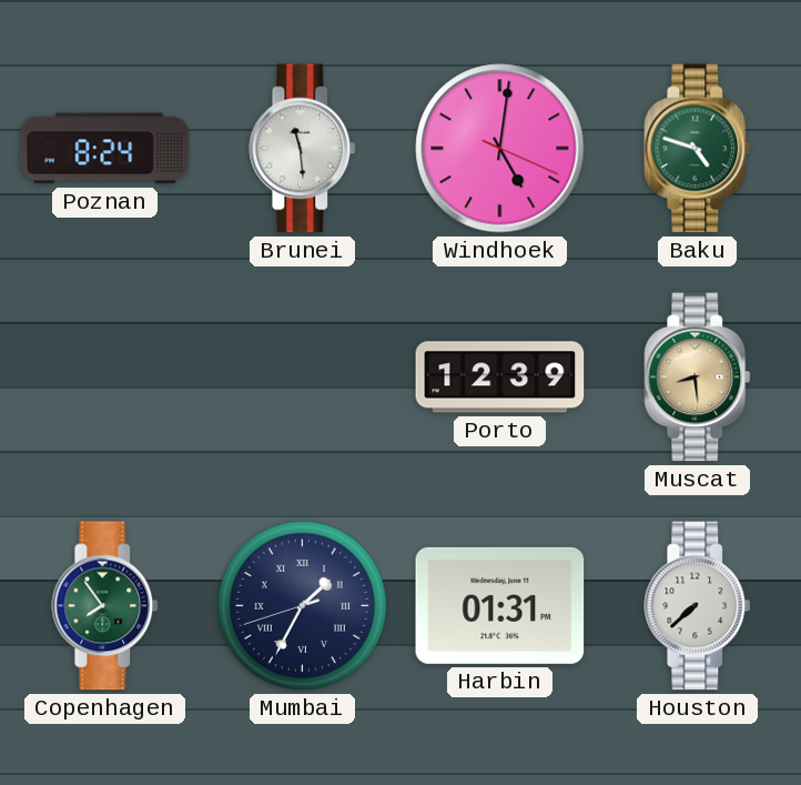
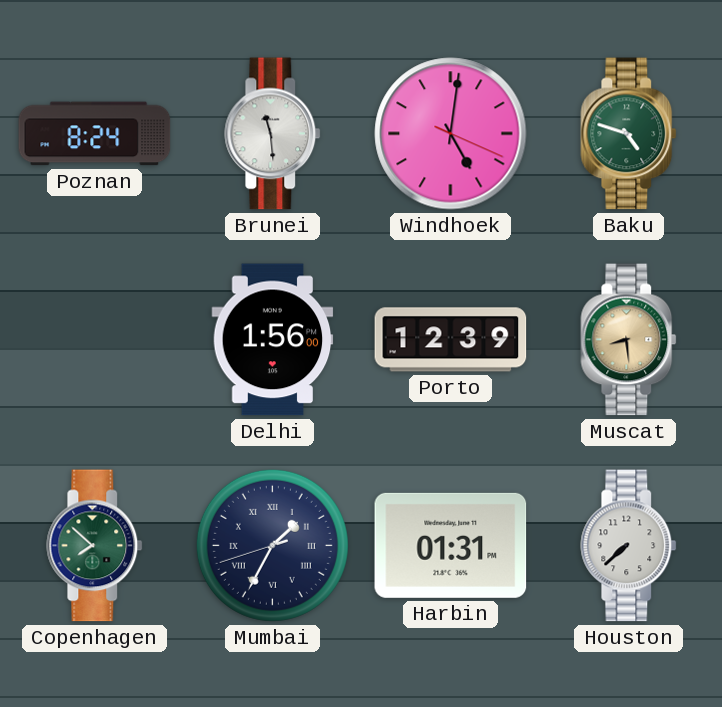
Delhi: none -> 1:56
Copenhagen: 7:54 -> 7:52
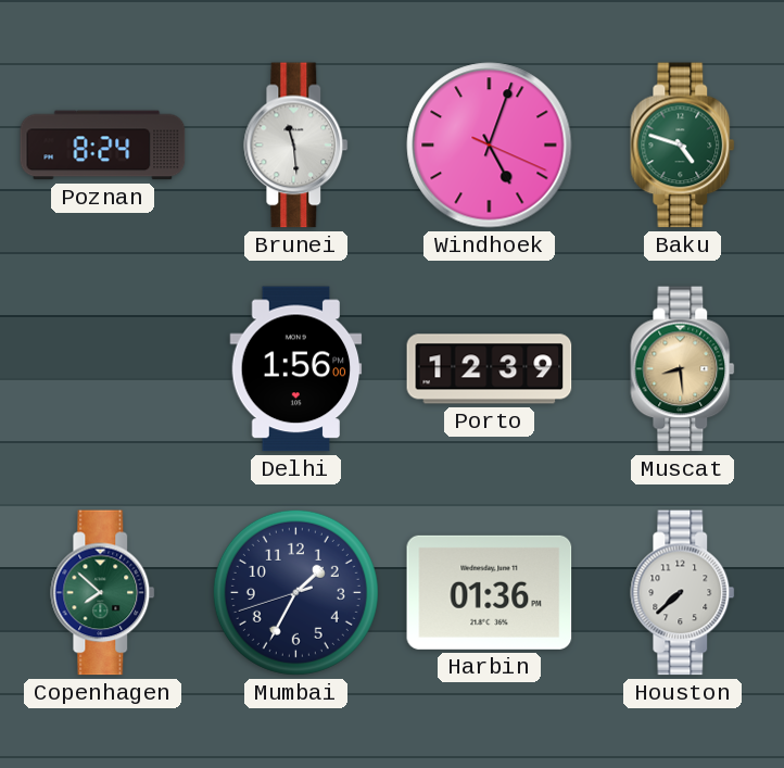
Windhoek: 5:01 -> 5:03
Mumbai numerals: Roman -> Arabic
Harbin: 01:31 -> 01:36
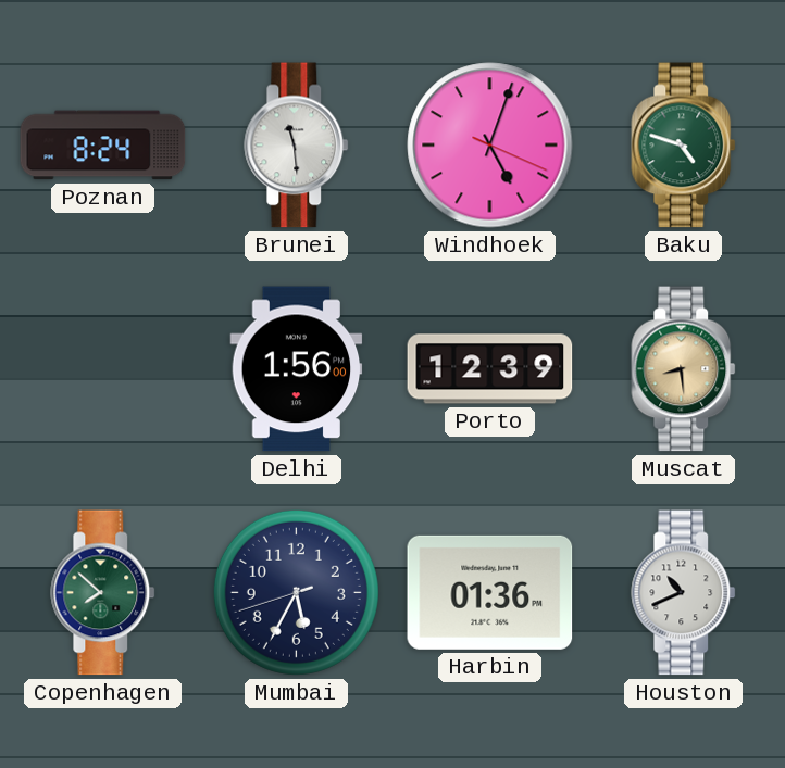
Mumbai: 1:34 -> 5:34
Houston: 7:38 -> 10:41
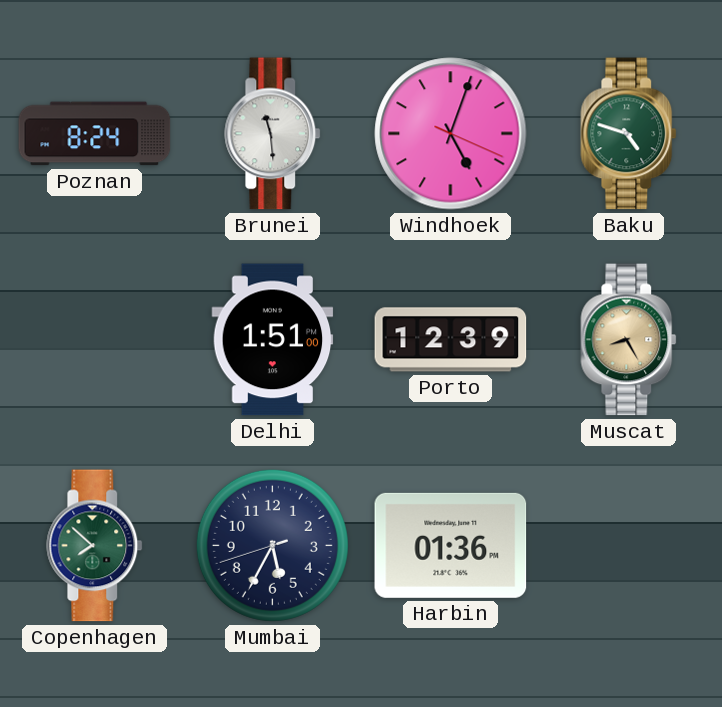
Delhi: 1:56 -> 1:51
Muscat: 8:29 -> 8:25
Houston: 10:41 -> none
